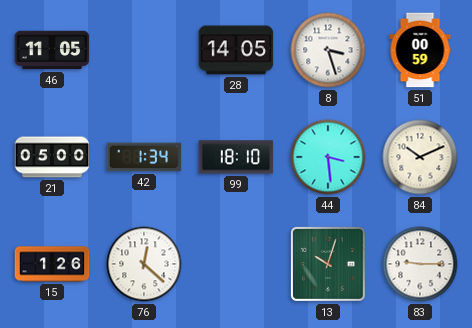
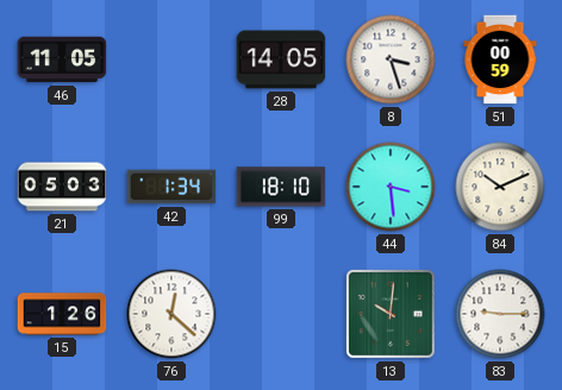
21: 05:00 -> 05:03
13: 10:03 -> 10:01
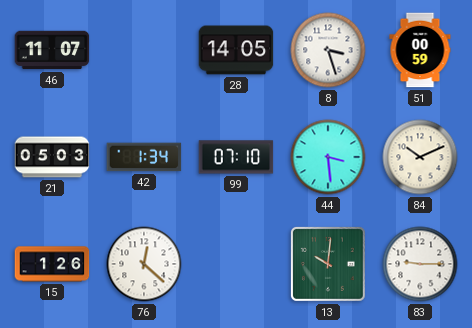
46: 11:05 -> 11:07
99: 18:10 -> 07:10
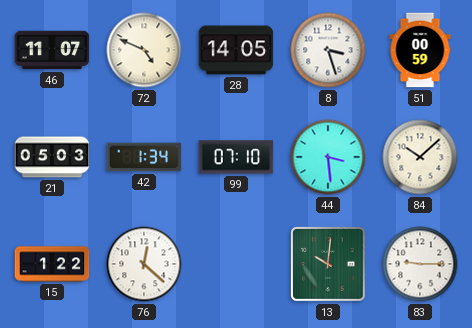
72: none -> 4:49
84: 10:11 -> 10:08
15: 1:26 -> 1:22
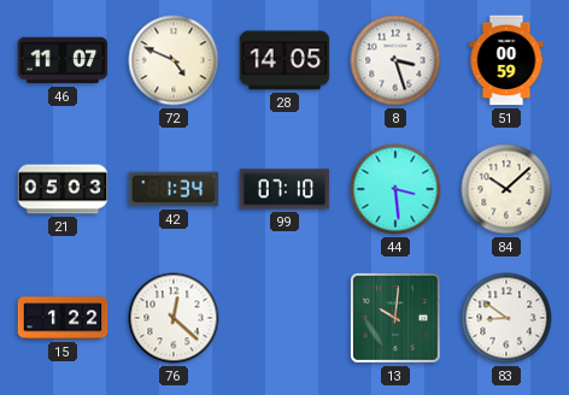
83: 9:15 -> 8:51
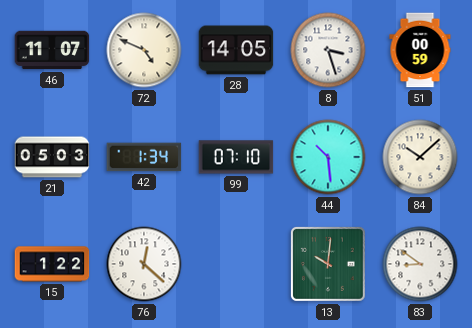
44: 3:29 -> 10:29
